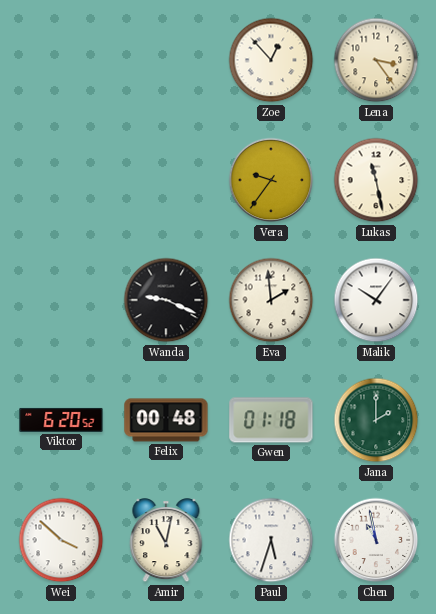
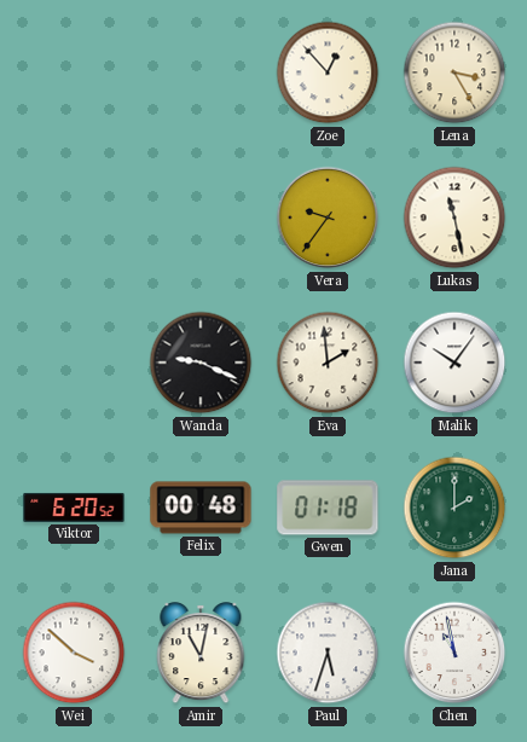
Lena: 3:24 -> 3:25
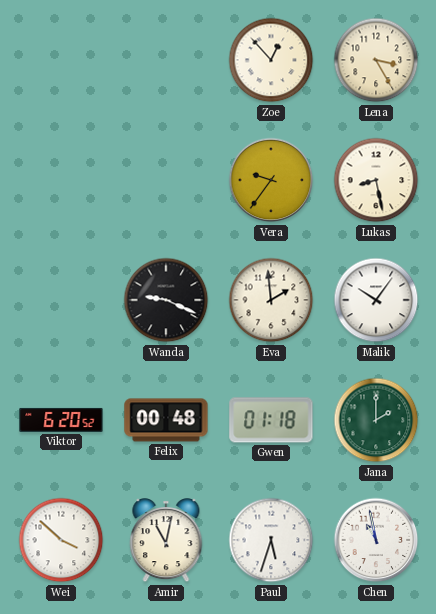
Lukas: 11:28 -> 8:28
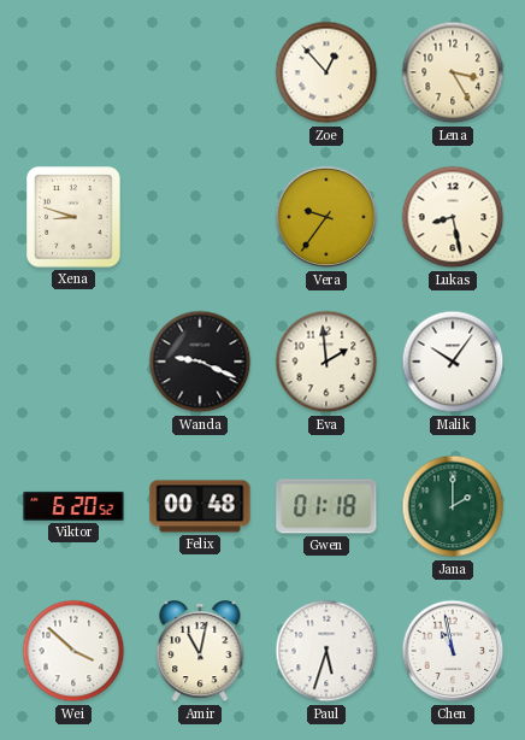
Xena: none -> 8:48
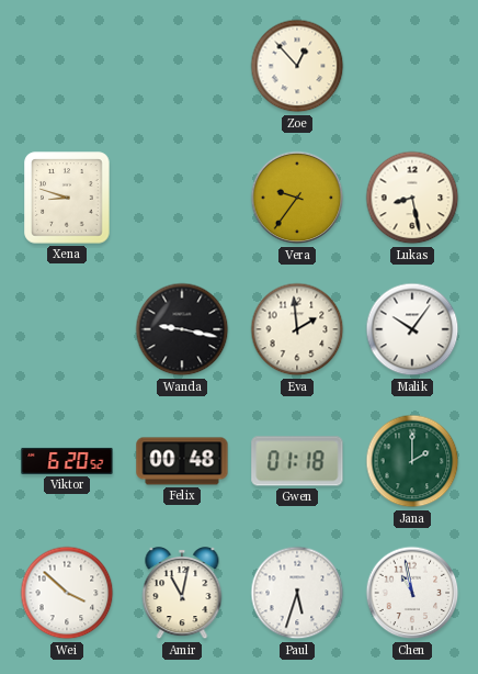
Lena: 3:25 -> none
Wanda: 9:19 -> 9:17
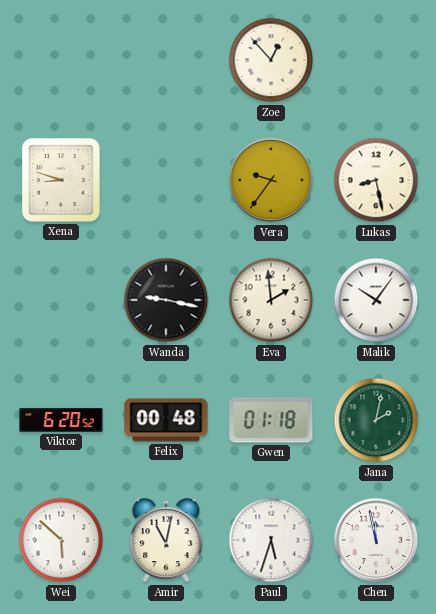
Jana: 2:00 -> 2:02
Wei: 3:52 -> 5:52
Chen: 10:58 -> 11:58
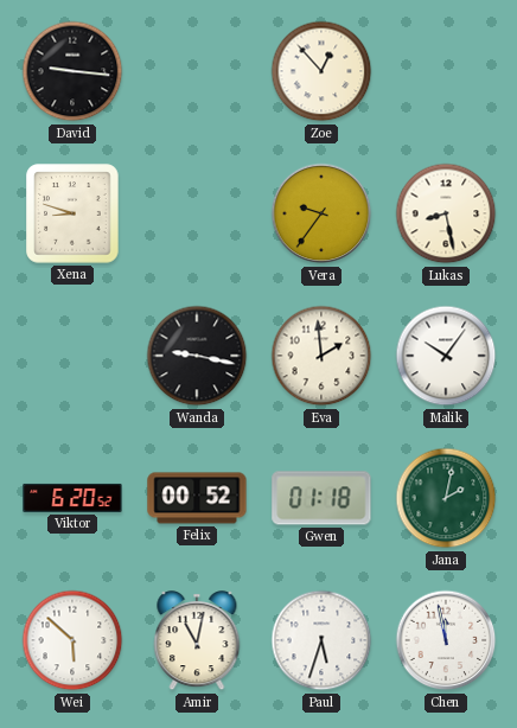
David: none -> 9:16
Felix: 00:48 -> 00:52
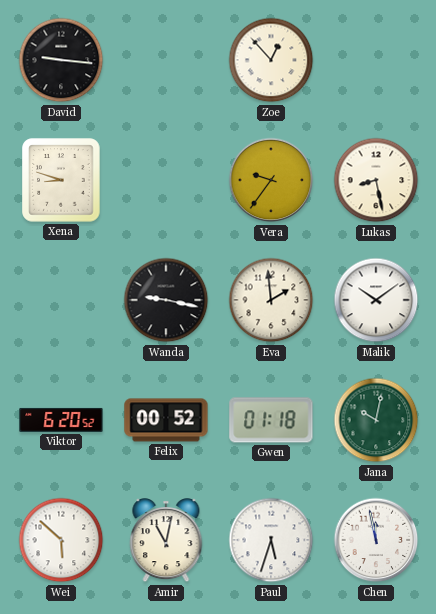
Malik: 10:06 -> 10:09
Jana: 2:02 -> 10:02
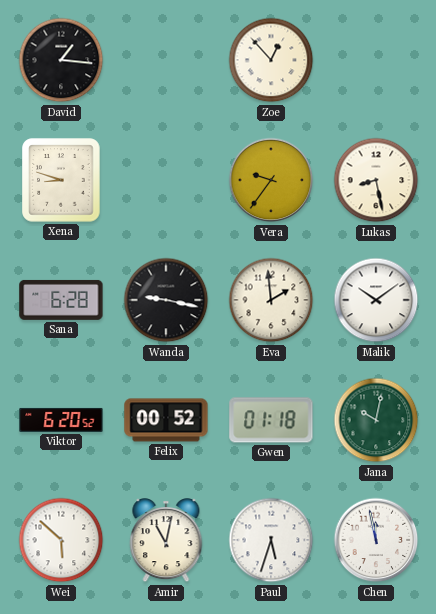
David: 9:16 -> 1:16
Sana: none -> 6:28
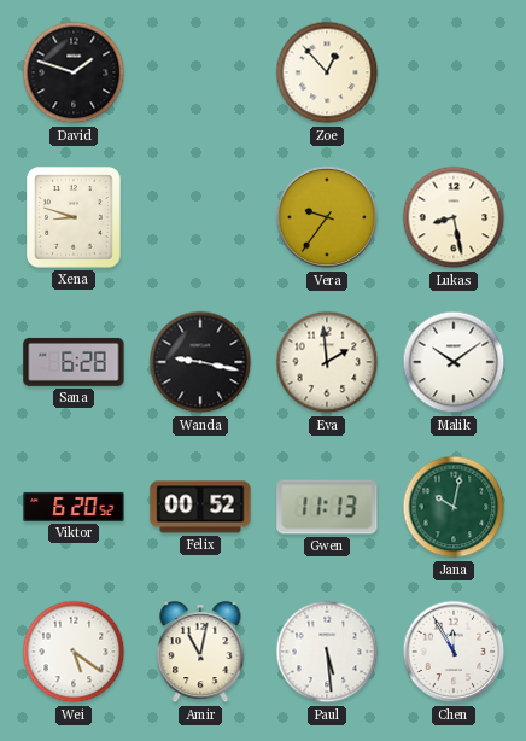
David: 1:16 -> 1:48
Gwen: 01:18 -> 11:13
Wei: 5:52 -> 5:21
Paul: 5:33 -> 5:29
Chen: 11:58 -> 11:55
